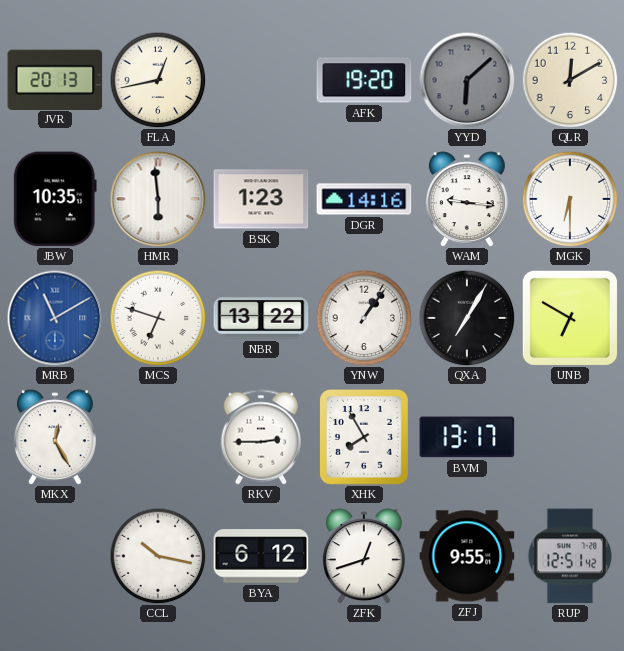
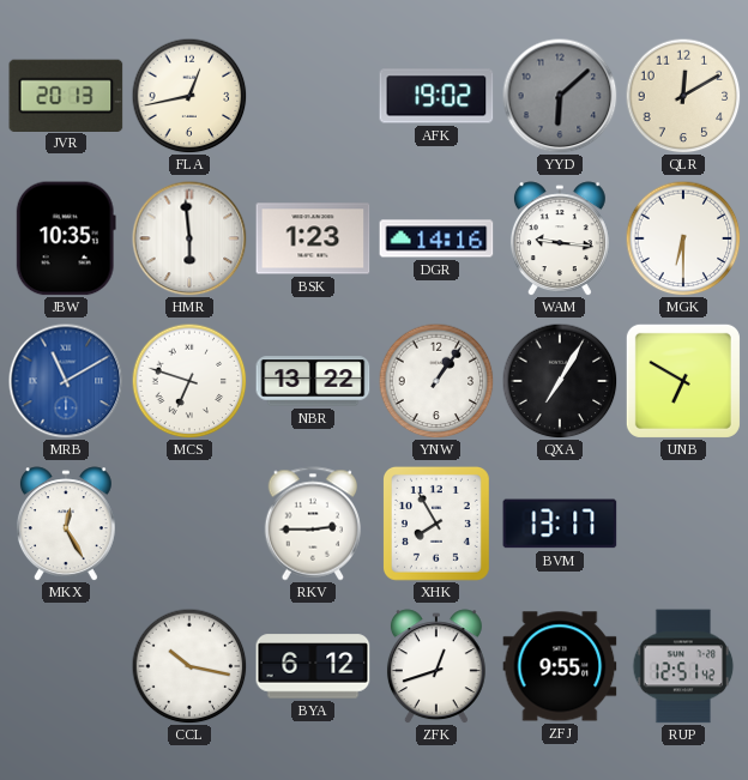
AFK: 19:20 -> 19:02
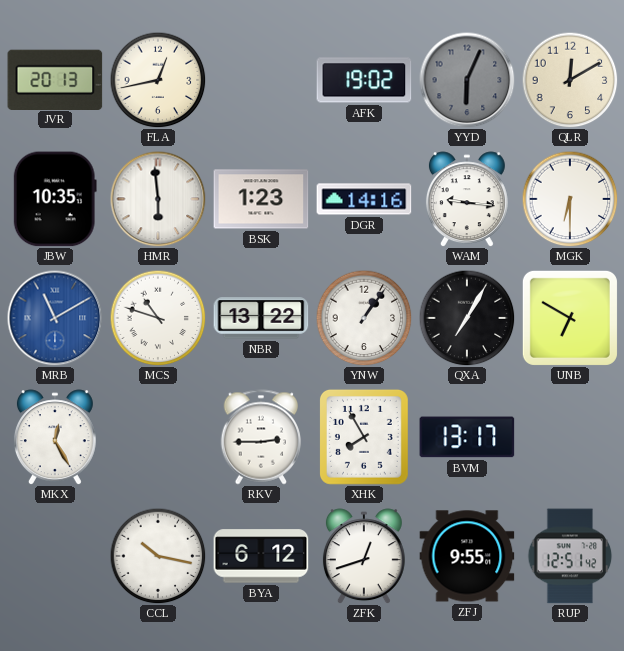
YYD: 6:08 -> 6:04
MCS: 6:48 -> 10:48
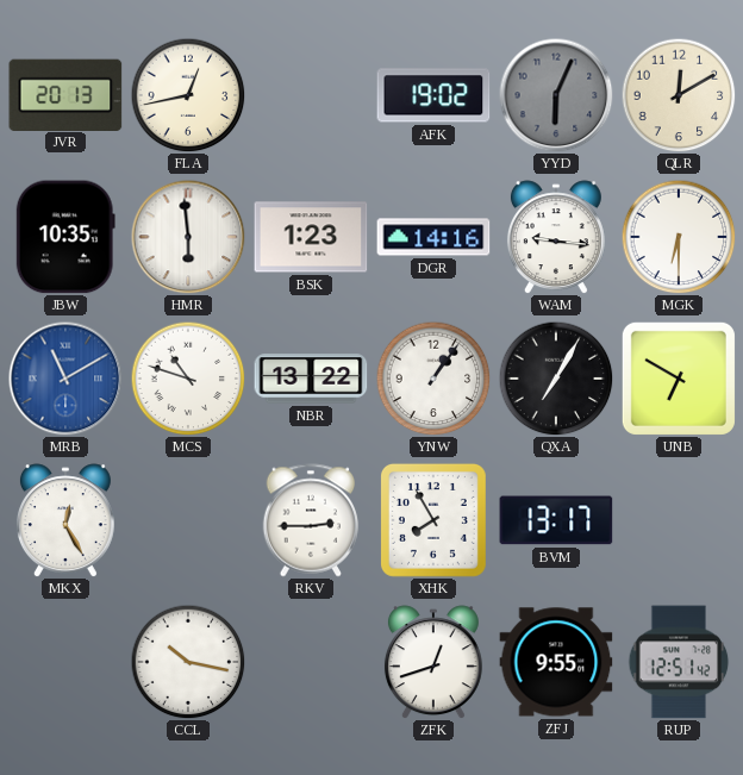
BYA: 6:12 -> none
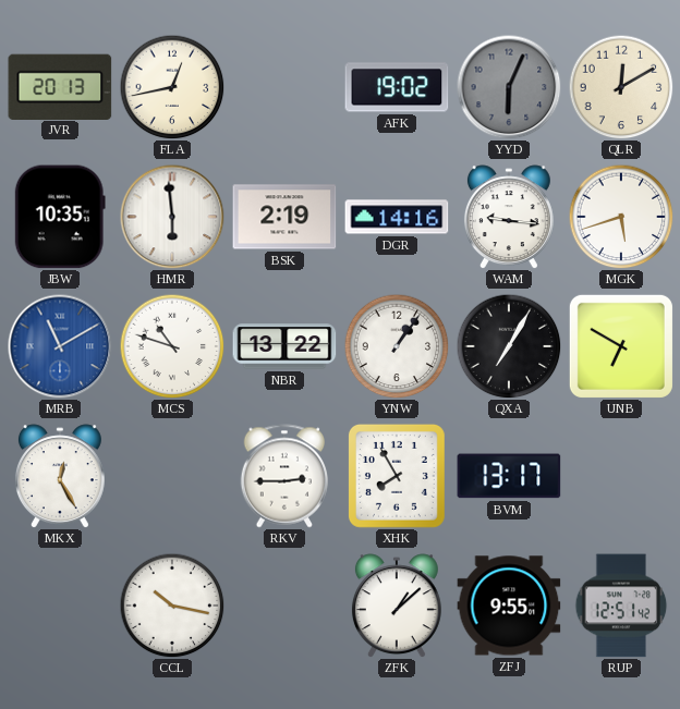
BSK: 1:23 -> 2:19
MGK: 6:30 -> 5:42
ZFK: 12:42 -> 1:08
